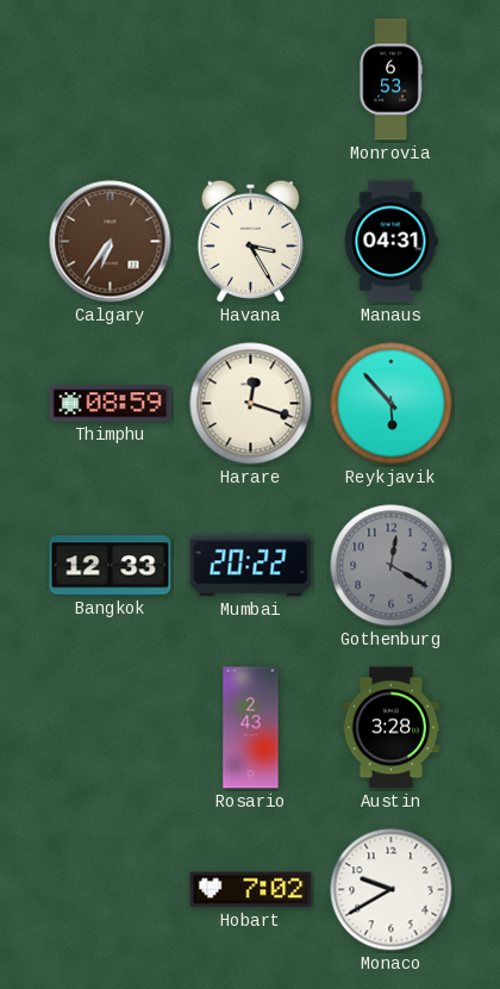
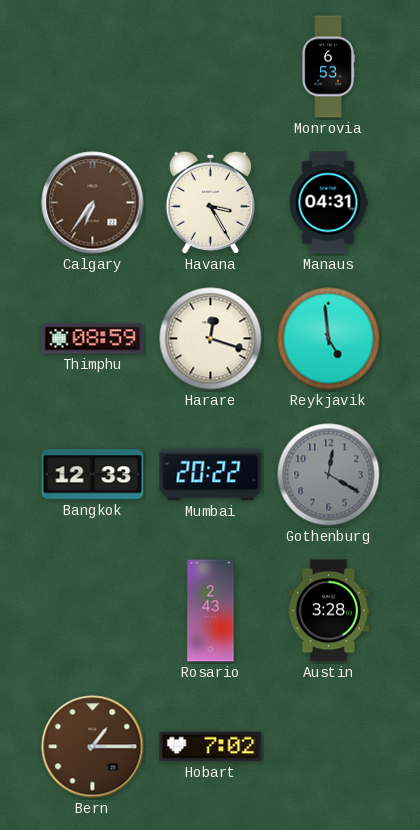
Reykjavik: 5:53 -> 4:59
Bern: none -> 1:15
Monaco: 9:40 -> none
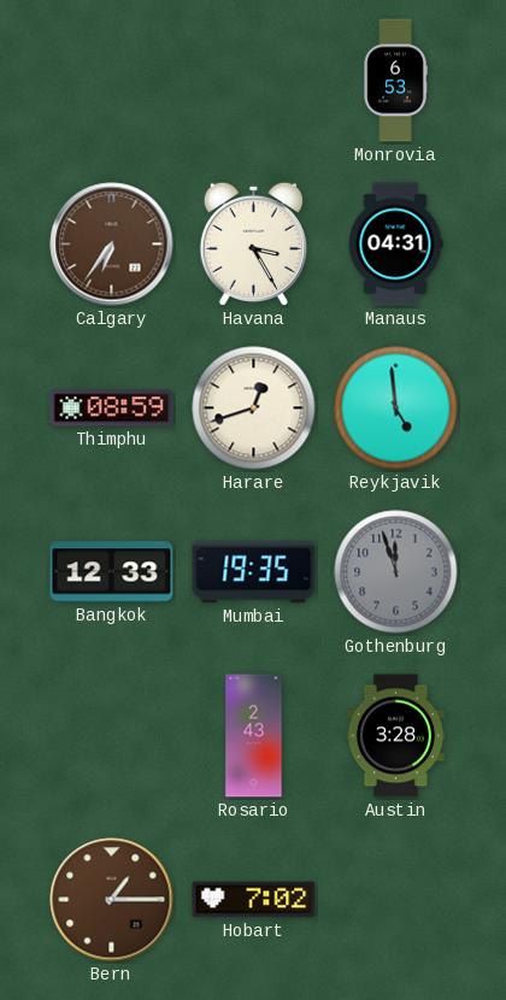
Harare: 12:18 -> 12:42
Mumbai: 20:22 -> 19:35
Gothenburg: 12:20 -> 11:57
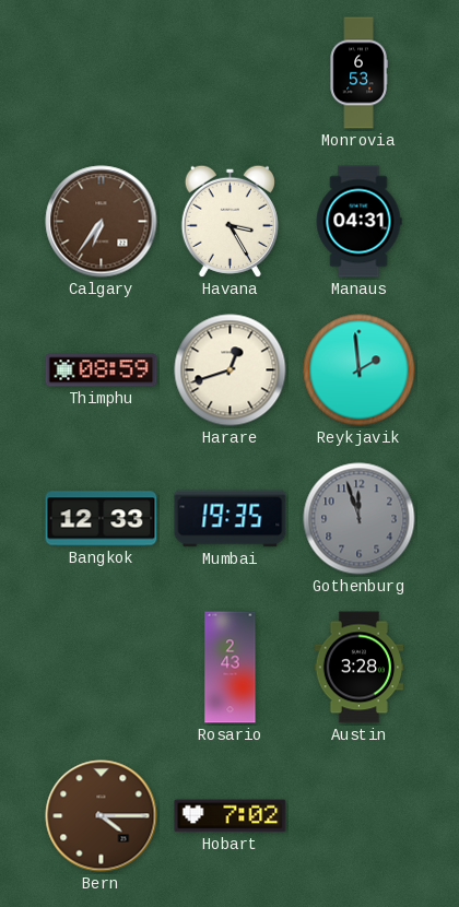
Reykjavik: 4:59 -> 1:59
Bern: 1:15 -> 4:15
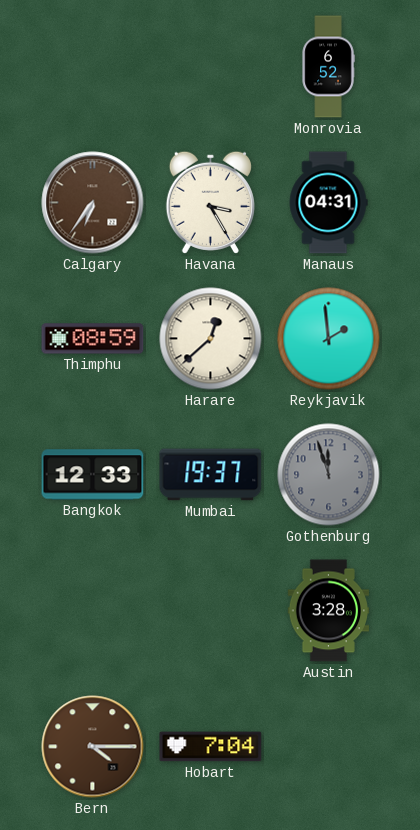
Monrovia: 6:53 -> 6:52
Harare: 12:42 -> 12:38
Mumbai: 19:35 -> 19:37
Rosario: 2:43 -> none
Hobart: 7:02 -> 7:04
